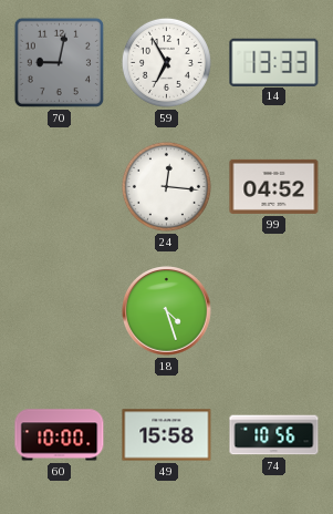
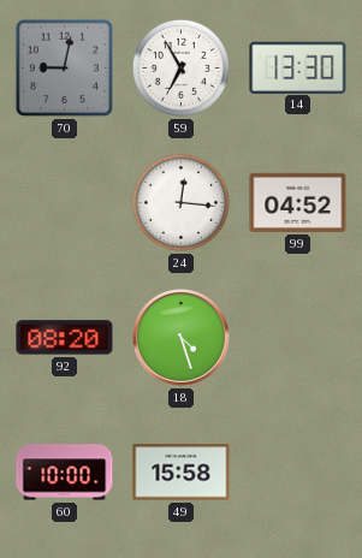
14: 13:33 -> 13:30
92: none -> 08:20
74: 10:56 -> none
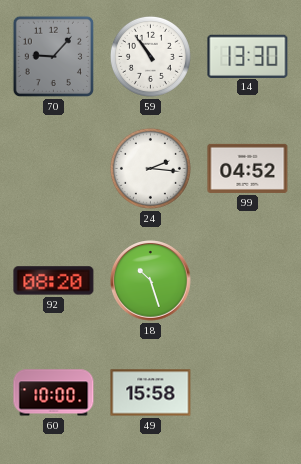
70: 9:02 -> 9:07
59: 6:55 -> 10:54
24: 12:16 -> 2:16
18: 4:27 -> 10:27
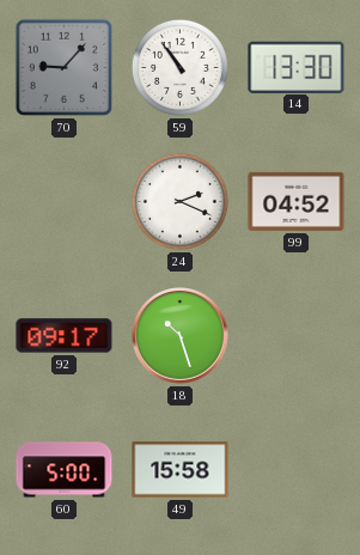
24: 2:16 -> 2:19
92: 08:20 -> 09:17
60: 10:00 -> 5:00
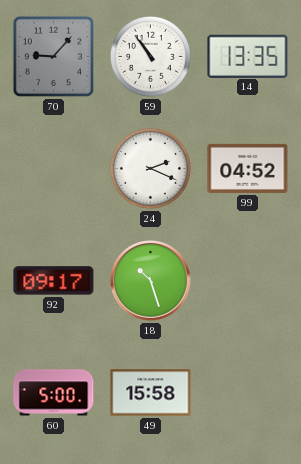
14: 13:30 -> 13:35
